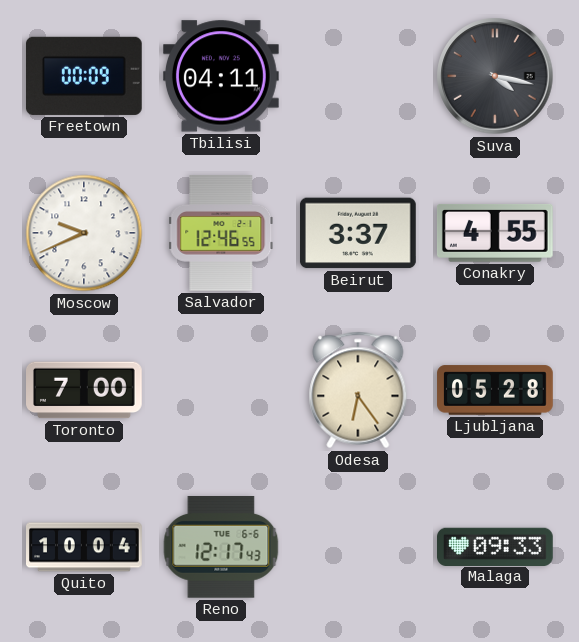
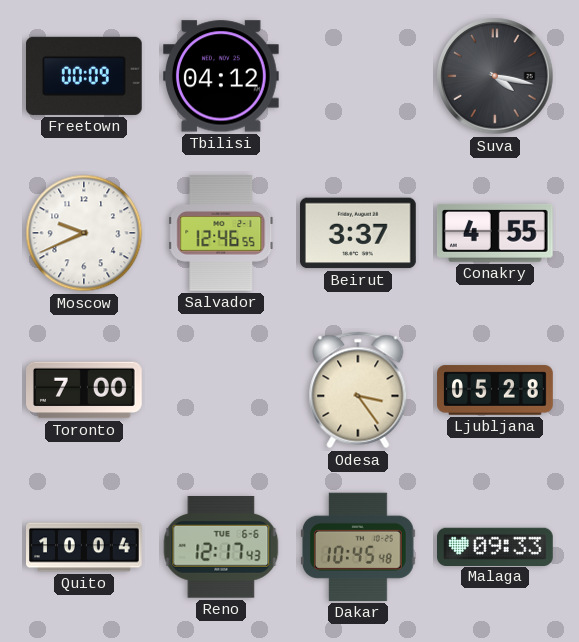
Tbilisi: 04:11 -> 04:12
Odesa: 6:24 -> 3:24
Dakar: none -> 10:45
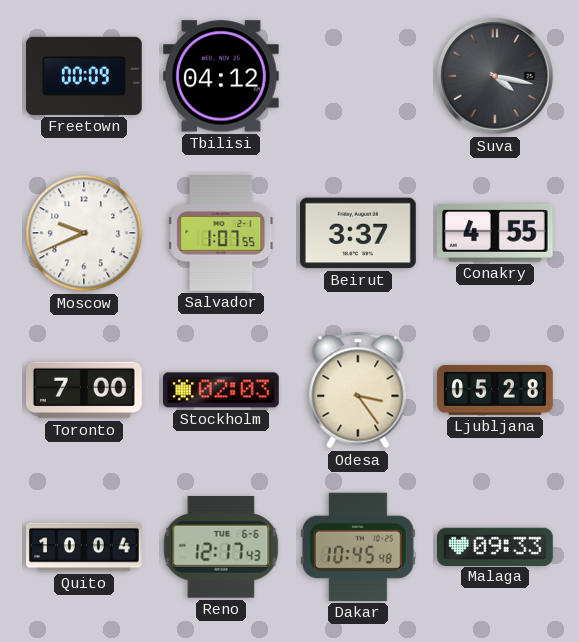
Salvador: 12:46 -> 1:07
Stockholm: none -> 02:03
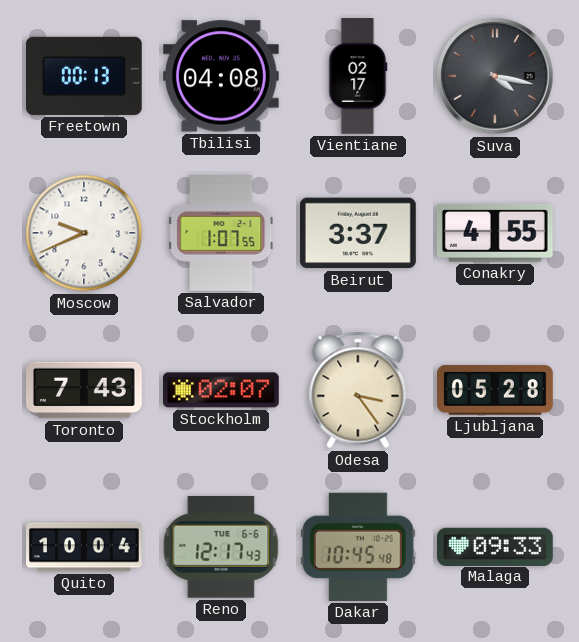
Freetown: 00:09 -> 00:13
Tbilisi: 04:12 -> 04:08
Vientiane: none -> 02:17
Toronto: 7:00 -> 7:43
Stockholm: 02:03 -> 02:07
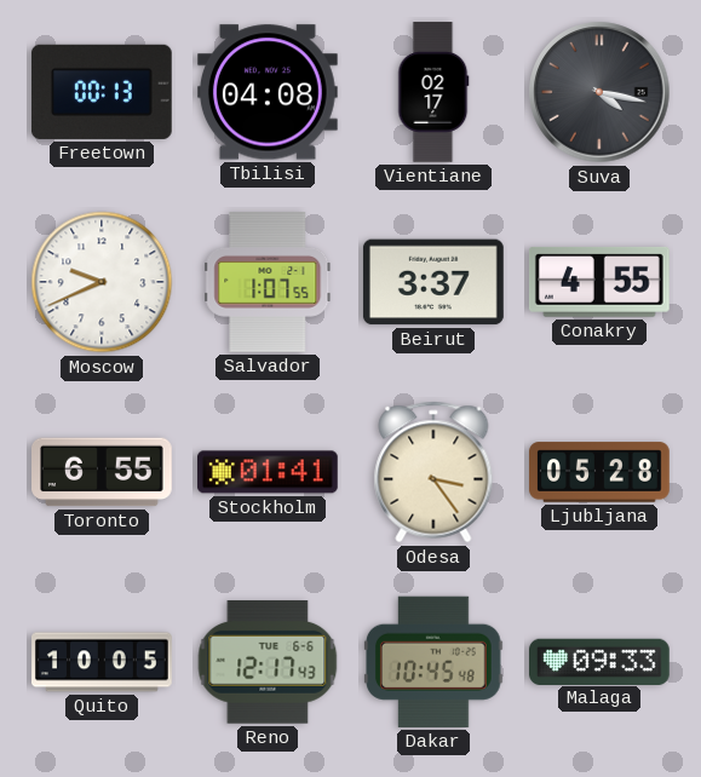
Toronto: 7:43 -> 6:55
Stockholm: 02:07 -> 01:41
Quito: 10:04 -> 10:05
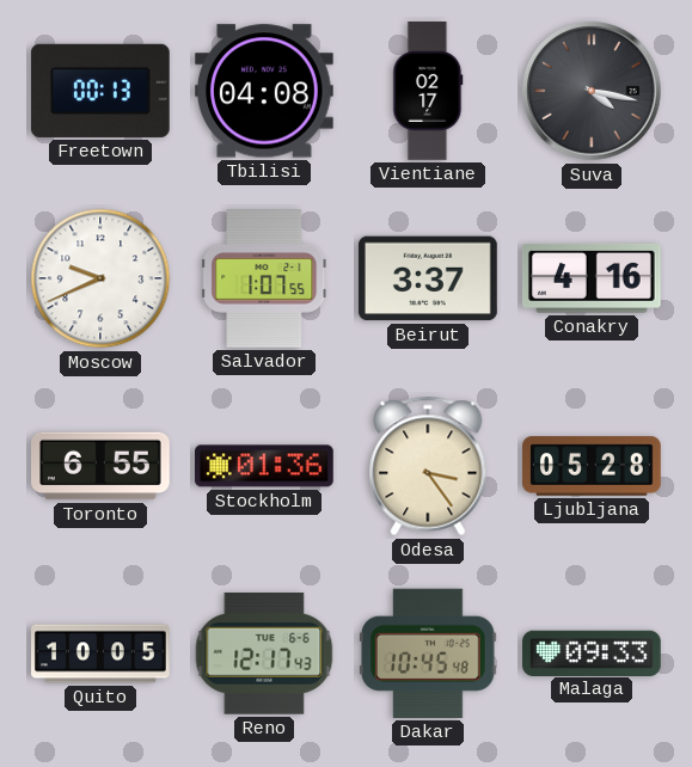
Conakry: 4:55 -> 4:16
Stockholm: 01:41 -> 01:36
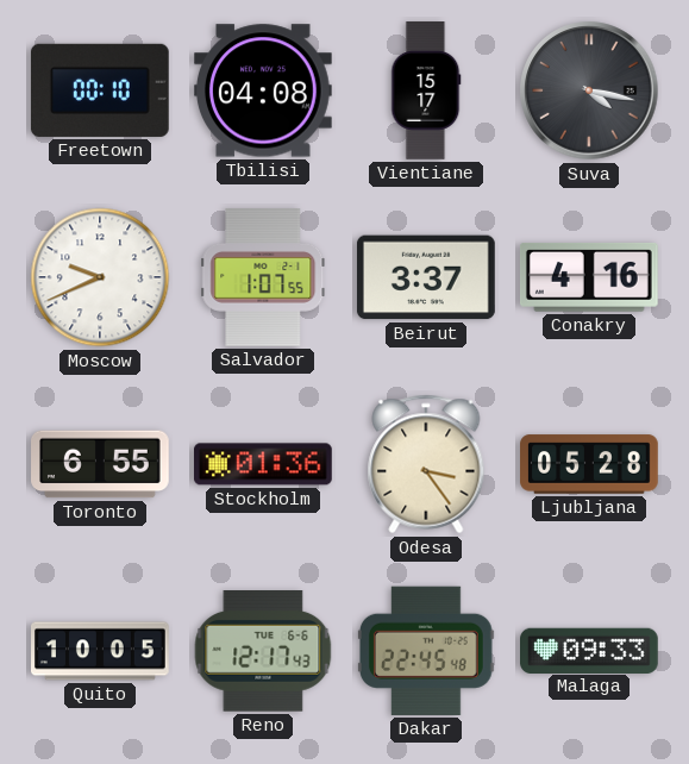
Freetown: 00:13 -> 00:10
Vientiane: 02:17 -> 15:17
Dakar: 10:45 -> 22:45
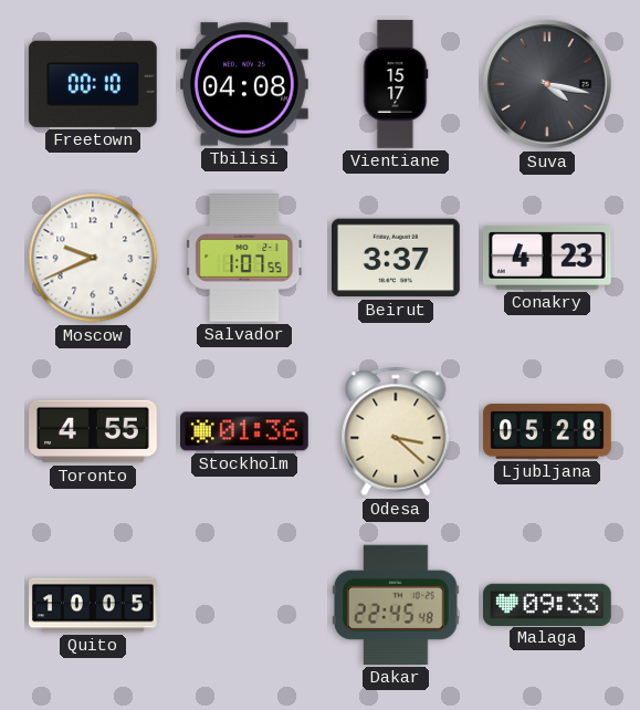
Conakry: 4:16 -> 4:23
Toronto: 6:55 -> 4:55
Odesa: 3:24 -> 3:22
Reno: 12:17 -> none
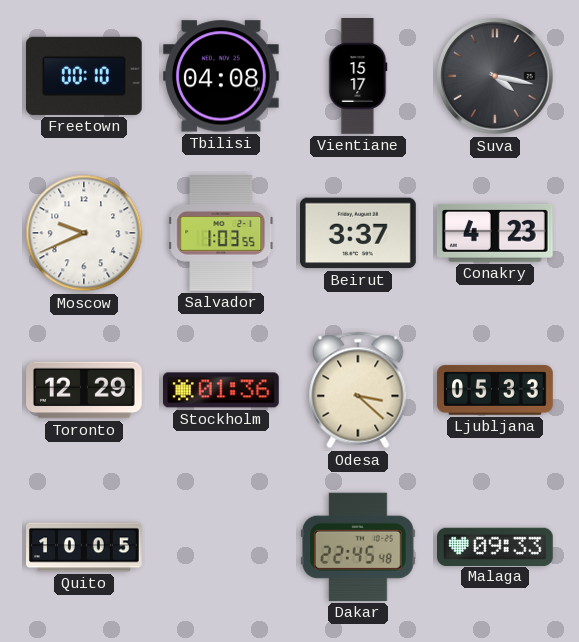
Salvador: 1:07 -> 1:03
Toronto: 4:55 -> 12:29
Ljubljana: 05:28 -> 05:33
